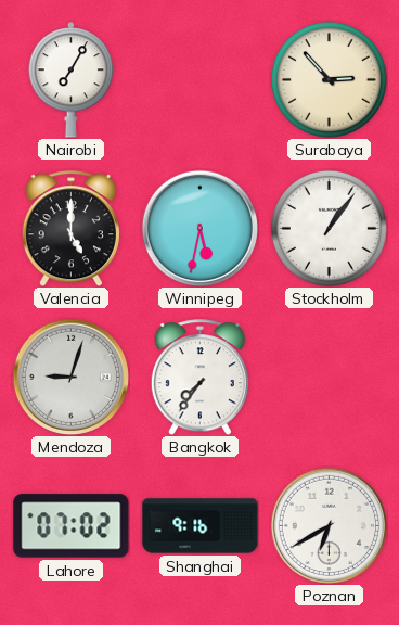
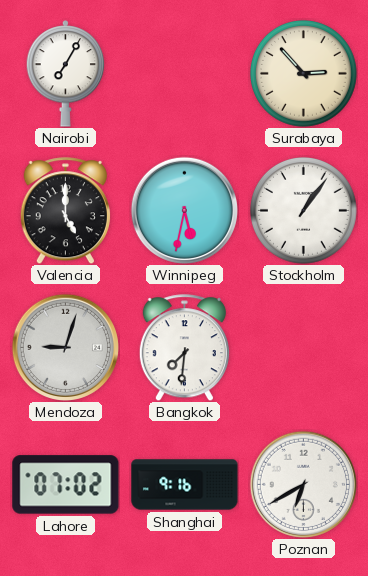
Bangkok: 7:36 -> 7:31
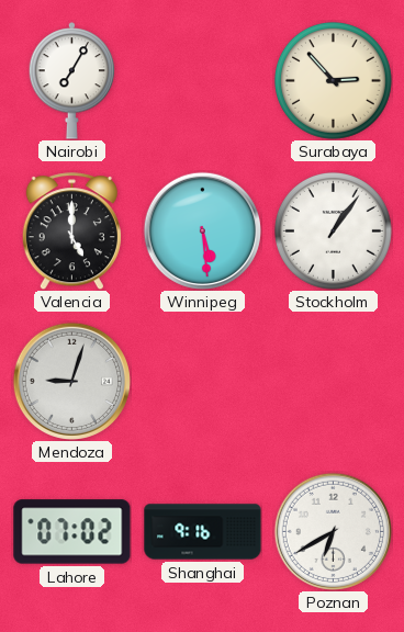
Winnipeg: 5:32 -> 5:29
Bangkok: 7:31 -> none
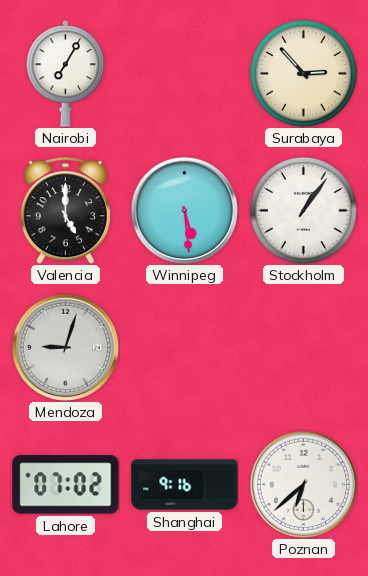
Poznan: 6:40 -> 6:38
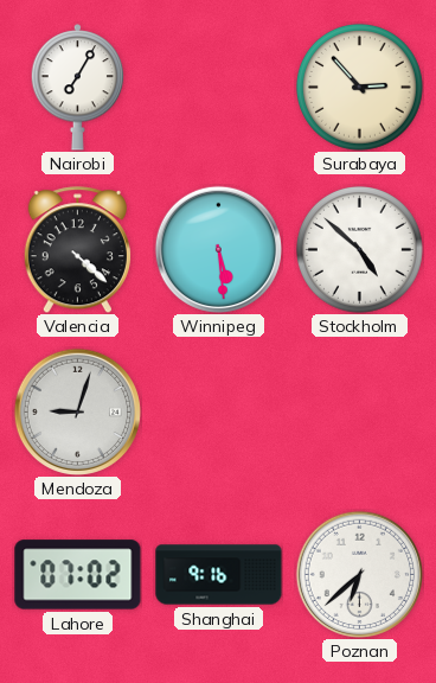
Valencia: 5:00 -> 4:22
Stockholm: 1:06 -> 4:52
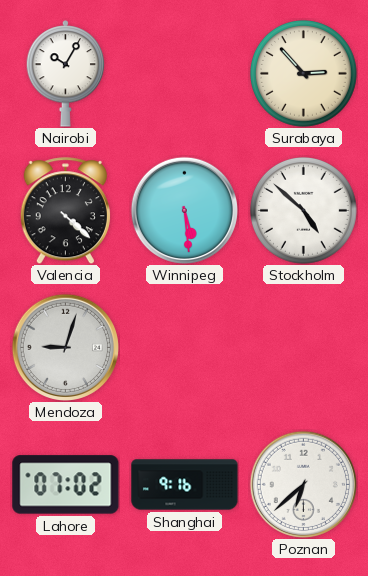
Nairobi: 7:05 -> 10:05
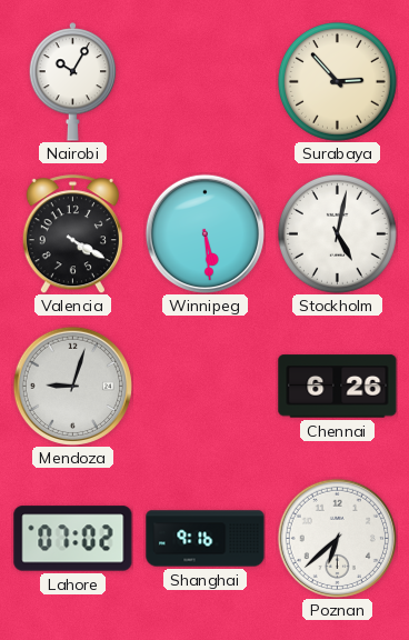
Valencia: 4:22 -> 4:20
Stockholm: 4:52 -> 5:02
Chennai: none -> 6:26
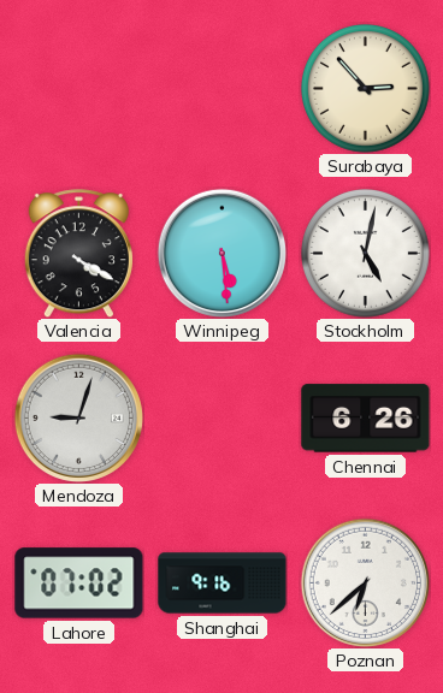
Nairobi: 10:05 -> none
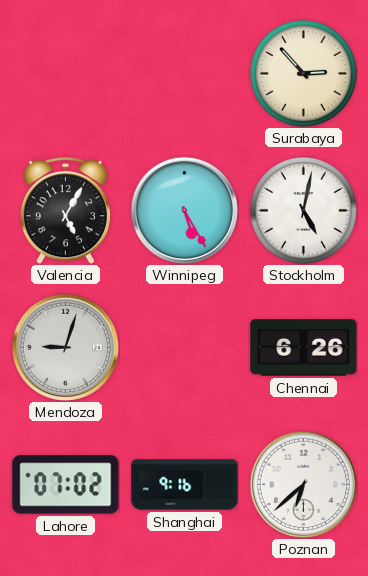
Valencia: 4:20 -> 5:05
Winnipeg: 5:29 -> 5:25
